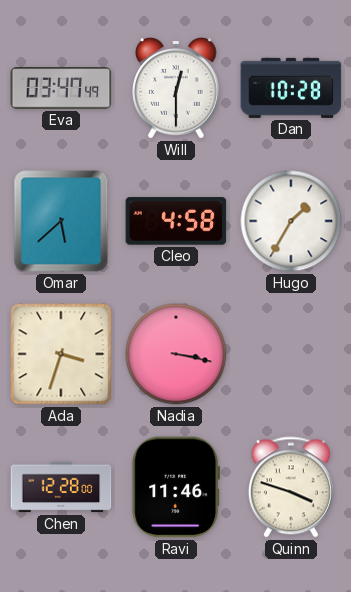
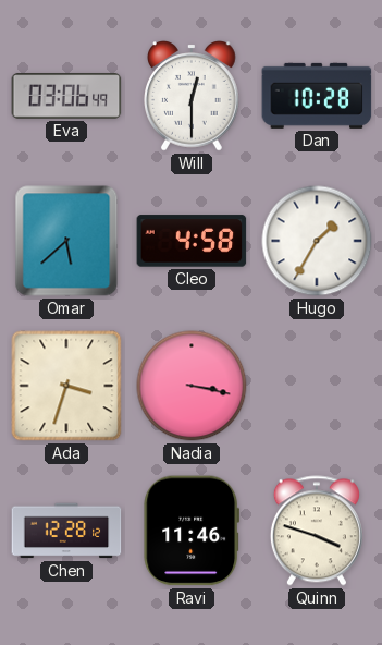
Eva: 03:47 -> 03:06
Chen: 12:28:00 -> 12:28:12
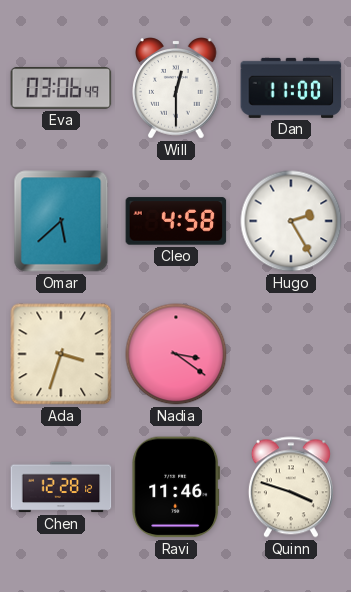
Dan: 10:28 -> 11:00
Hugo: 1:35 -> 2:25
Nadia: 3:17 -> 3:21
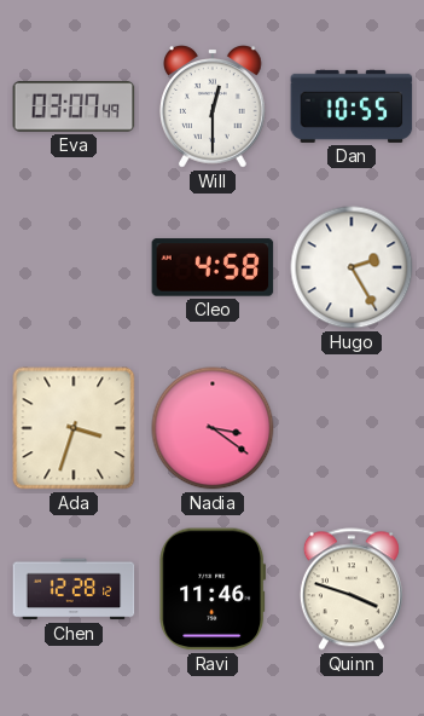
Eva: 03:06 -> 03:07
Dan: 11:00 -> 10:55
Omar: 5:38 -> none
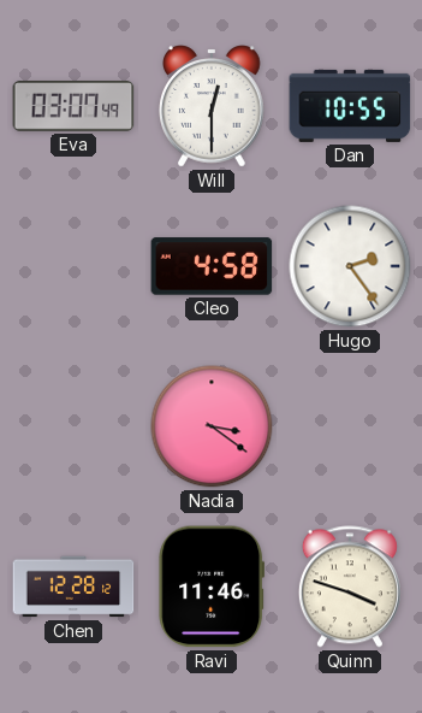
Hugo: 2:25 -> 2:24
Ada: 3:33 -> none
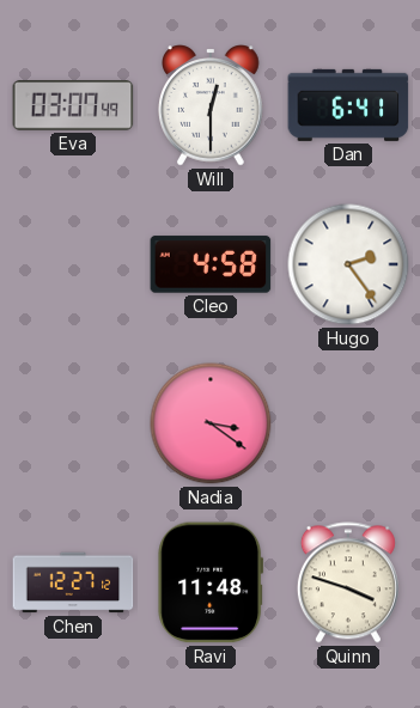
Dan: 10:55 -> 6:41
Chen: 12:28 -> 12:27
Ravi: 11:46 -> 11:48
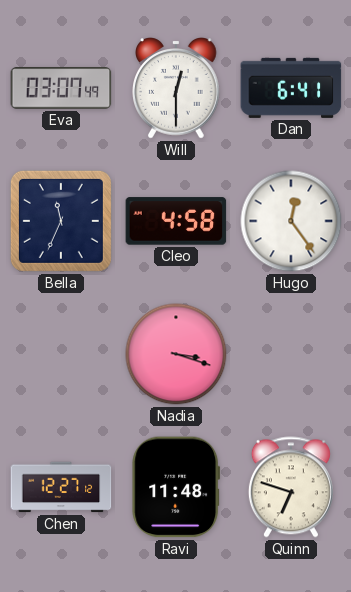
Bella: none -> 11:34
Hugo: 2:24 -> 12:24
Nadia: 3:21 -> 3:18
Quinn: 3:48 -> 6:48
